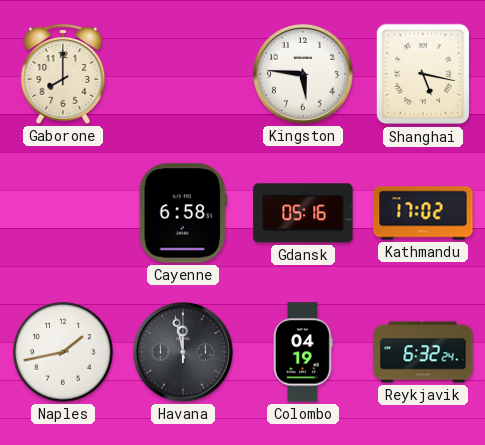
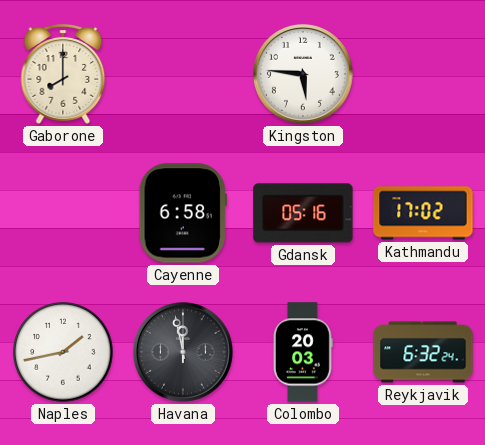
Shanghai: 5:17 -> none
Colombo: 04:19 -> 20:03
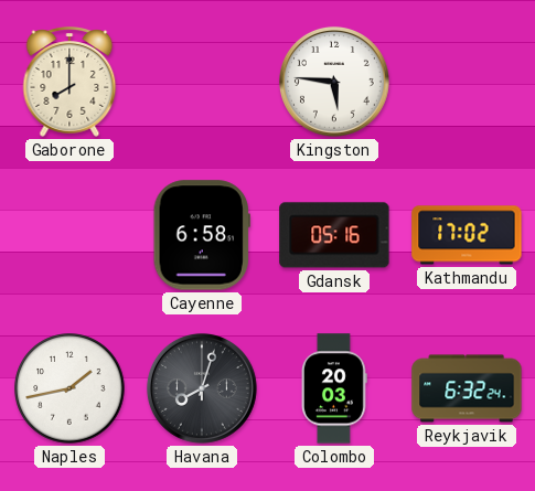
Havana: 11:58 -> 8:03
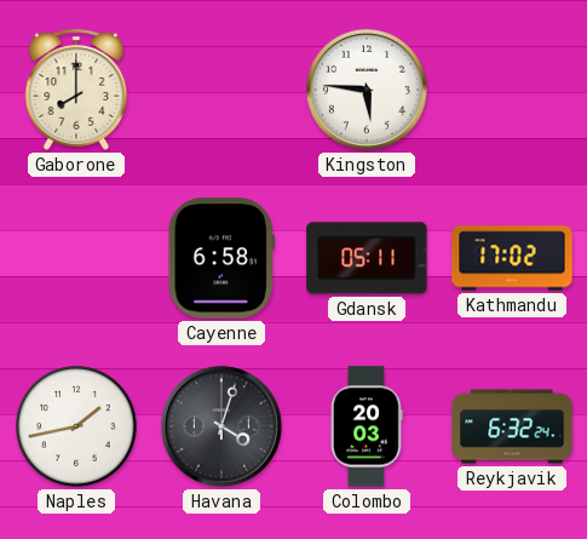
Gdansk: 05:16 -> 05:11
Havana: 8:03 -> 4:03
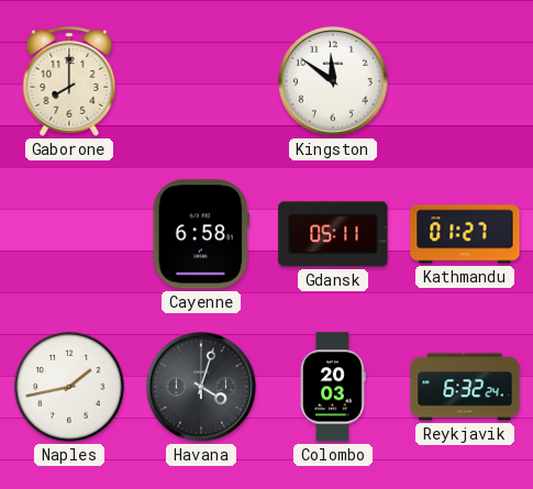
Kingston: 5:46 -> 11:51
Kathmandu: 17:02 -> 01:27
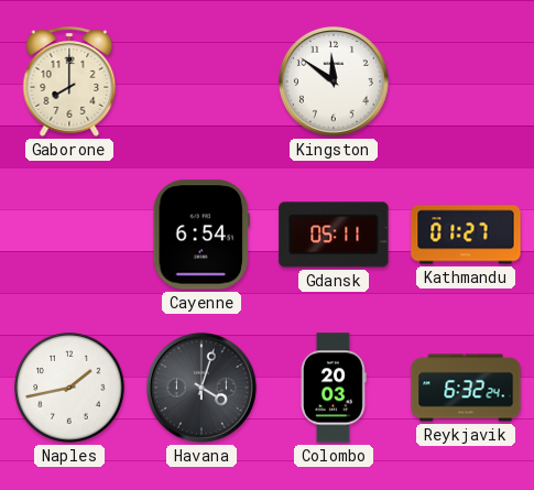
Cayenne: 6:58 -> 6:54
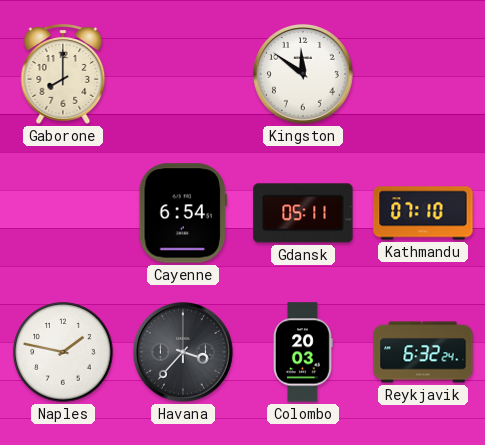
Kathmandu: 01:27 -> 07:10
Naples: 1:43 -> 1:47
Havana: 4:03 -> 3:37
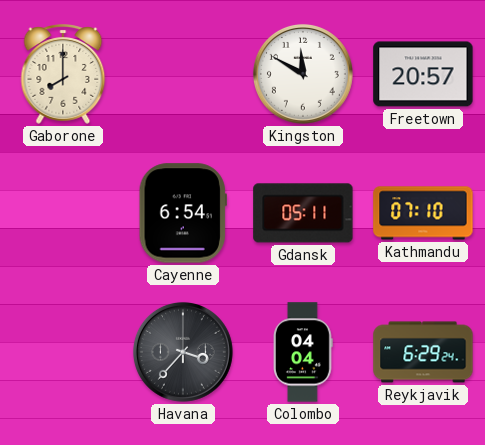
Kingston: 11:51 -> 11:50
Freetown: none -> 20:57
Naples: 1:47 -> none
Colombo: 20:03 -> 04:04
Reykjavik: 6:32 -> 6:29
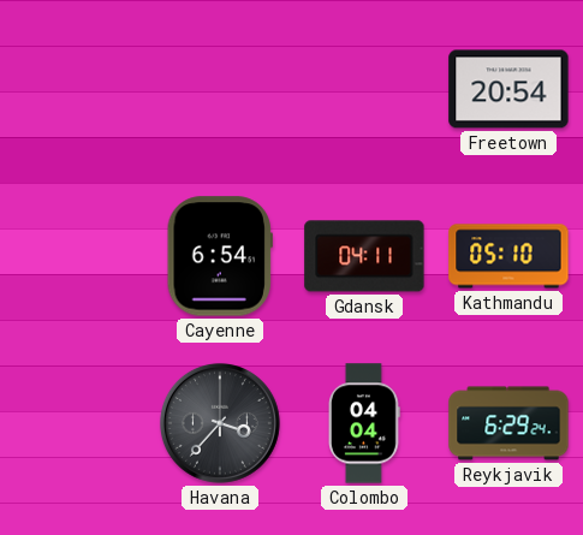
Gaborone: 8:00 -> none
Kingston: 11:50 -> none
Freetown: 20:57 -> 20:54
Gdansk: 05:11 -> 04:11
Kathmandu: 07:10 -> 05:10
